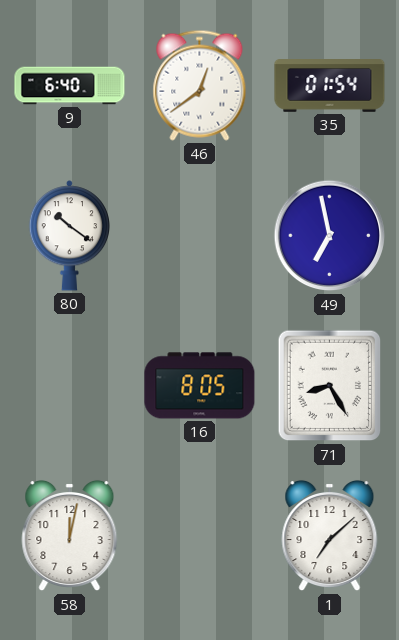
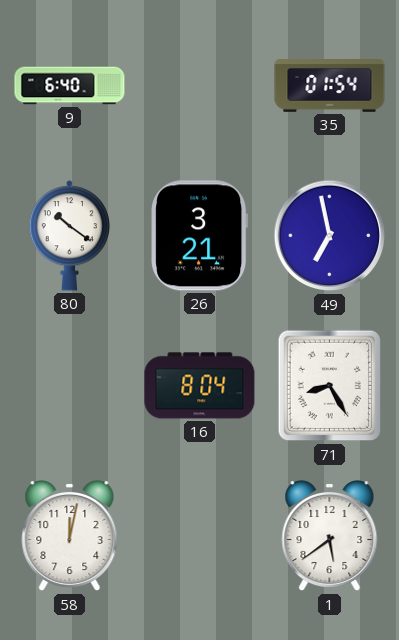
46: 12:39 -> none
26: none -> 3:21
16: 8:05 -> 8:04
1: 7:08 -> 5:39
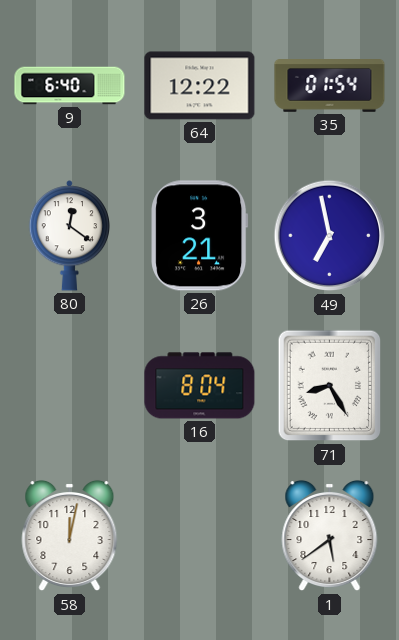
64: none -> 12:22
80: 10:21 -> 12:21
